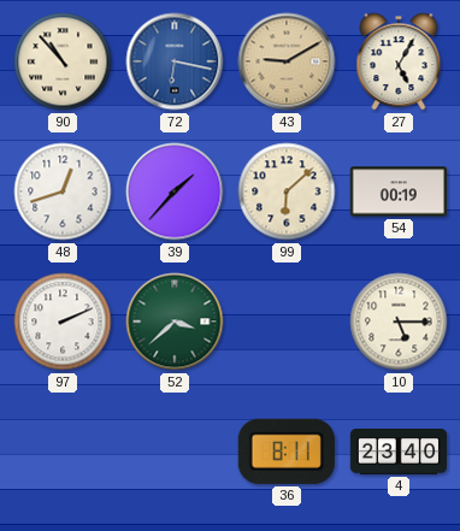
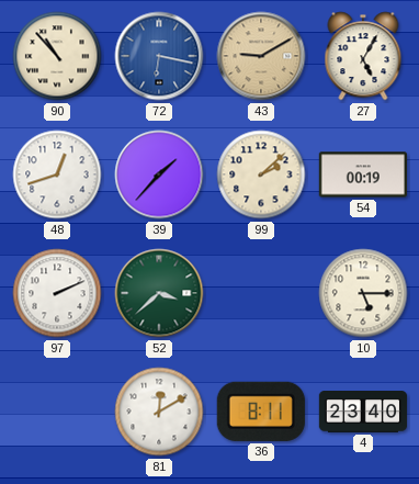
99: 6:08 -> 2:08
81: none -> 12:10
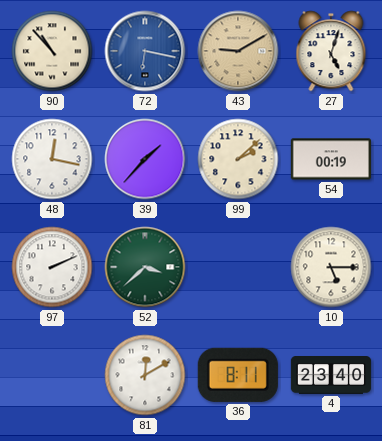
27: 5:05 -> 5:03
48: 12:42 -> 12:17
